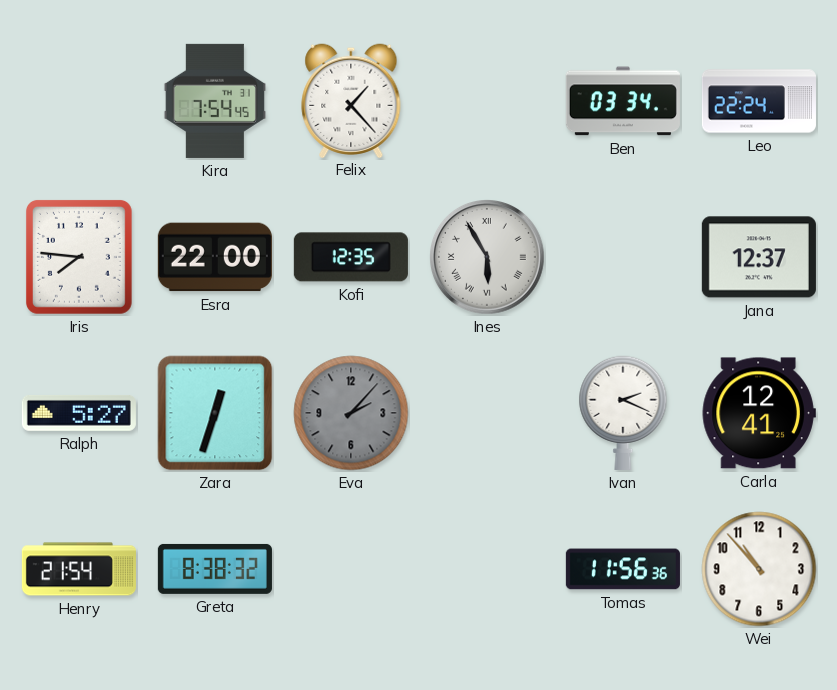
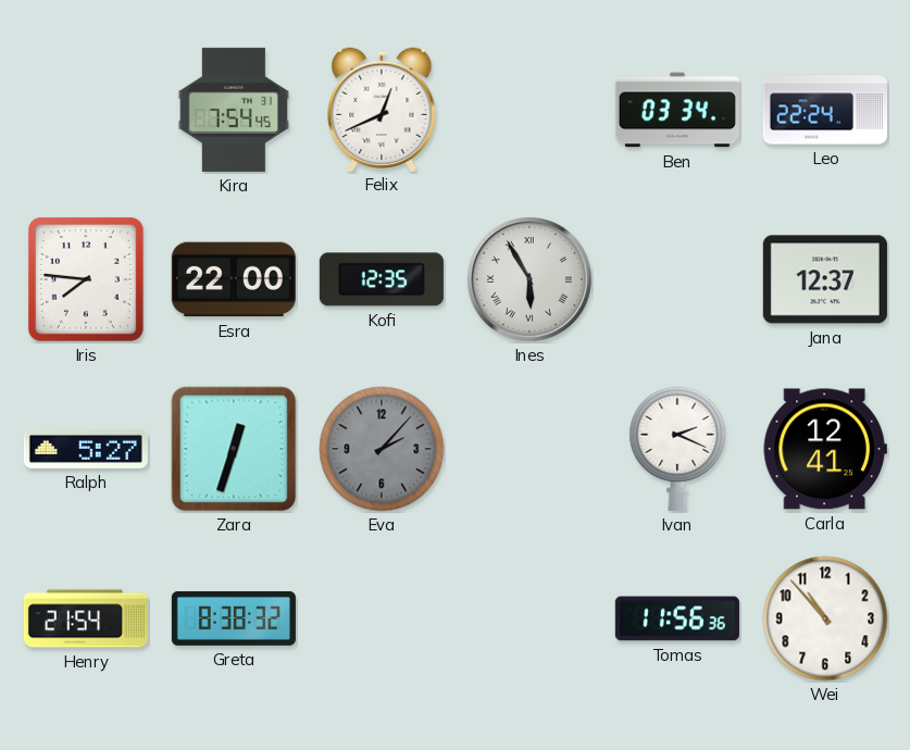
Felix: 1:23 -> 12:41
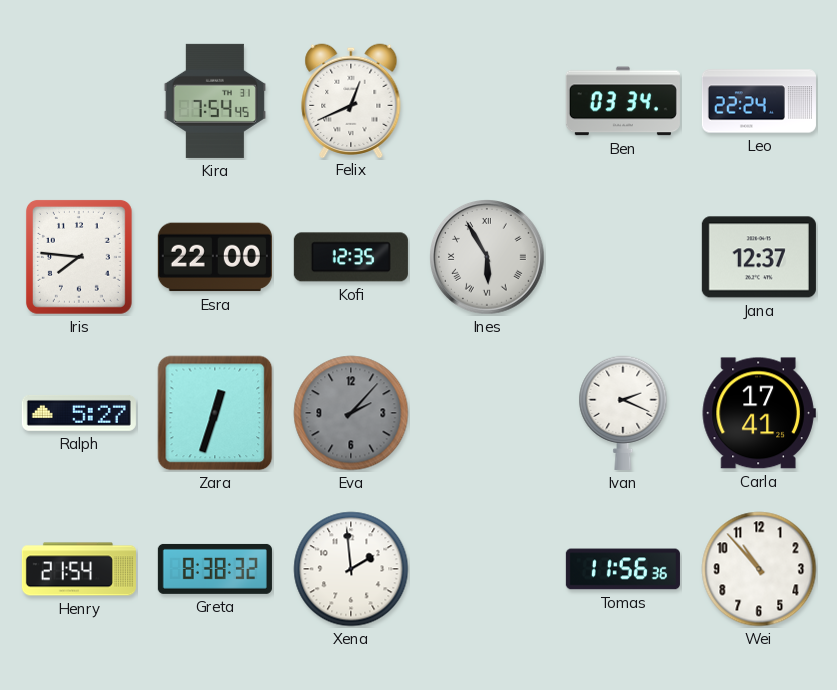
Carla: 12:41 -> 17:41
Xena: none -> 1:59
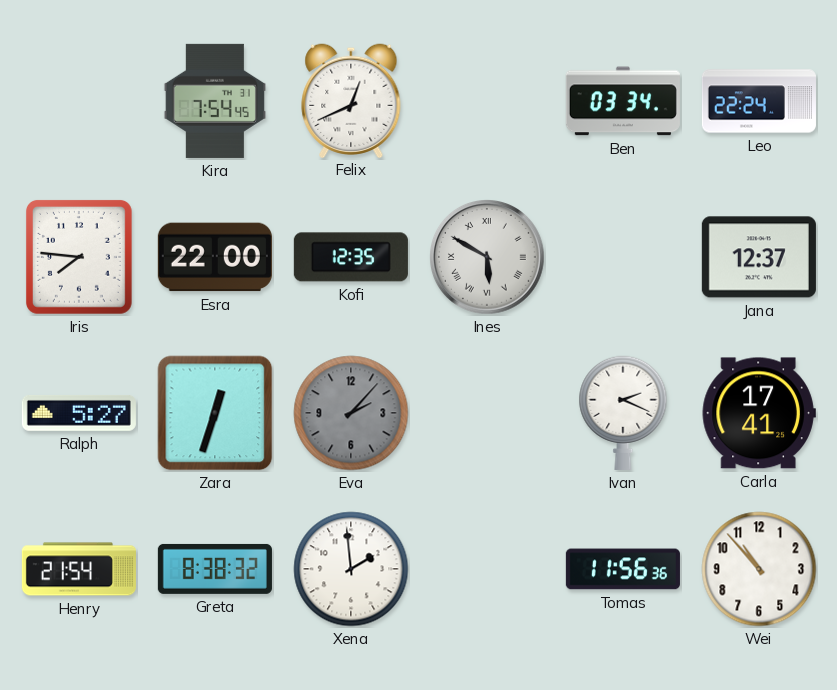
Ines: 5:55 -> 5:50
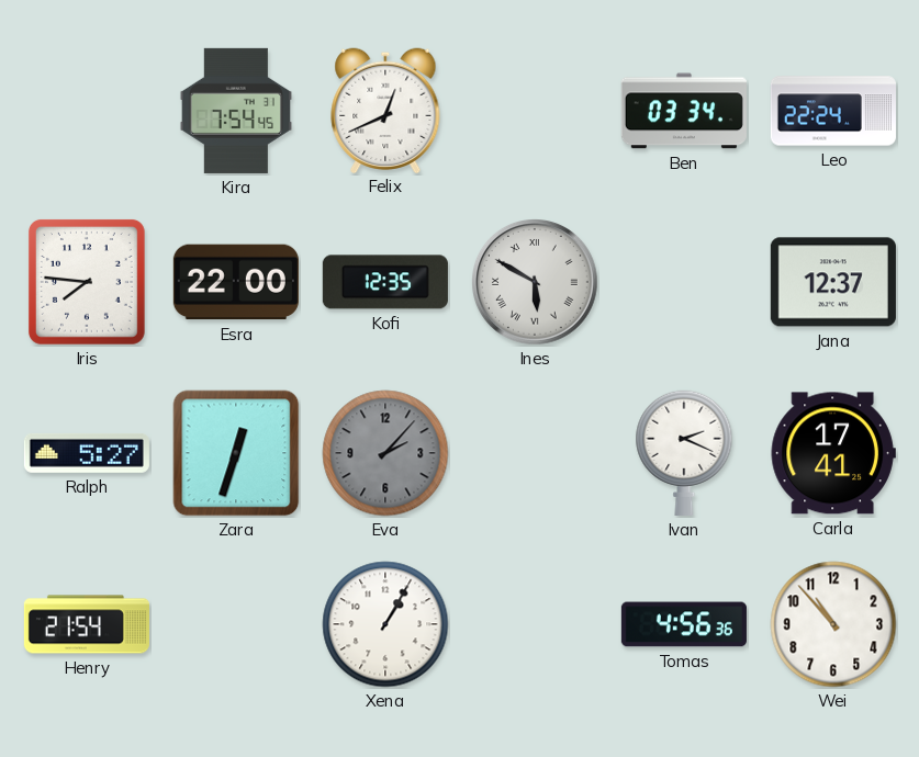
Greta: 8:38 -> none
Xena: 1:59 -> 1:05
Tomas: 11:56 -> 4:56
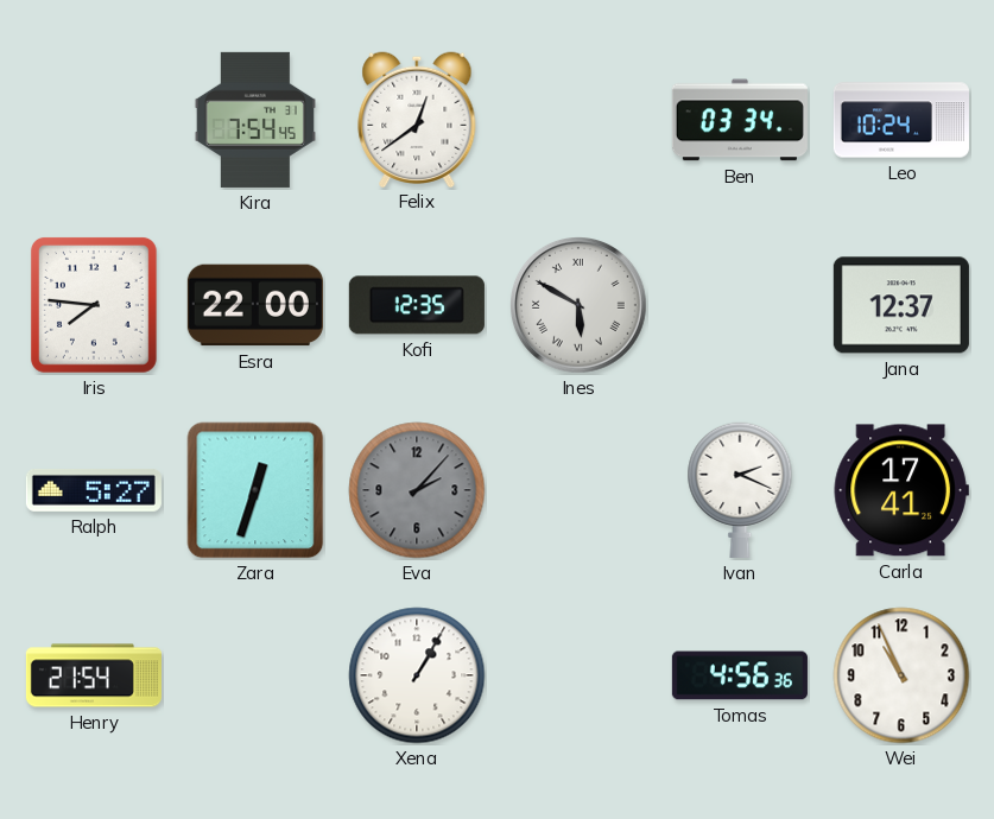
Felix: 12:41 -> 12:39
Leo: 22:24 -> 10:24
Wei: 10:53 -> 10:56
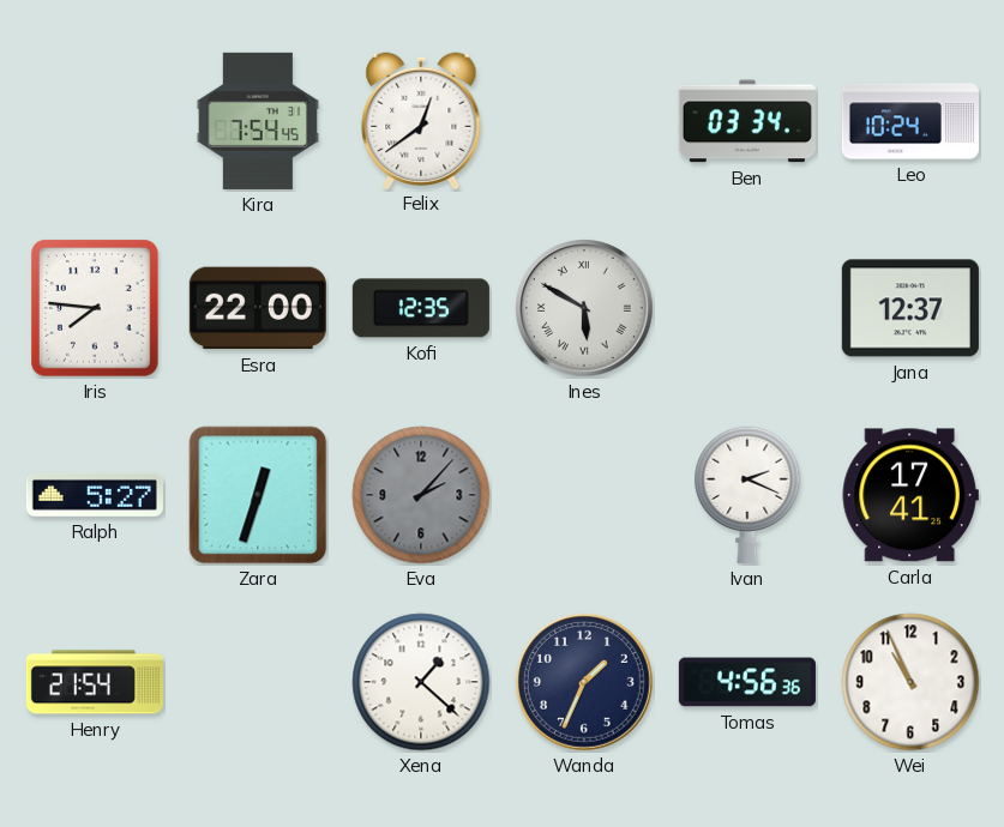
Xena: 1:05 -> 1:22
Wanda: none -> 1:34
